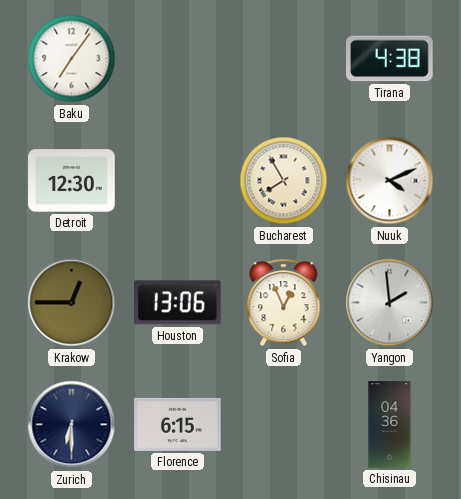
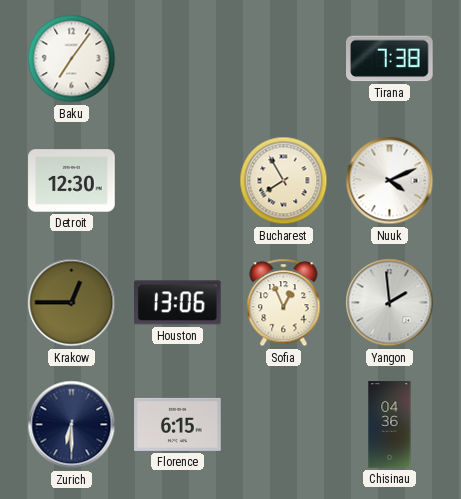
Tirana: 4:38 -> 7:38
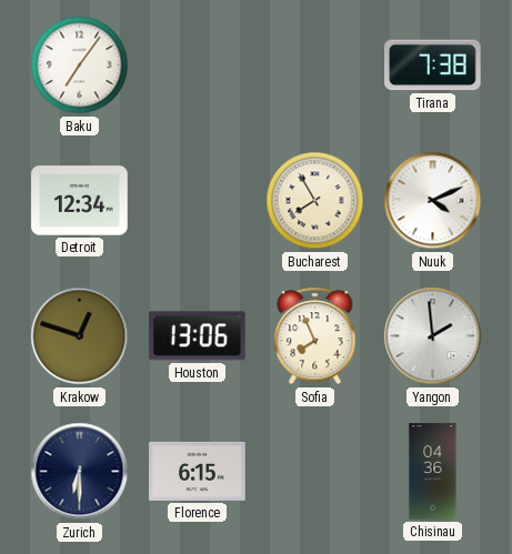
Detroit: 12:30 -> 12:34
Krakow: 12:45 -> 12:48
Sofia: 12:56 -> 7:56
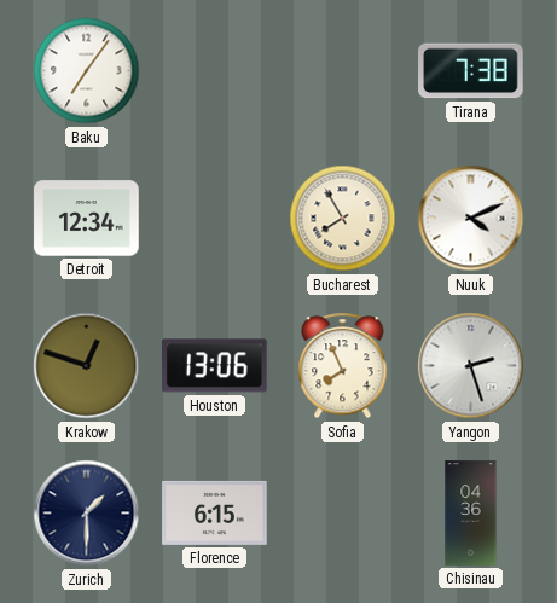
Yangon: 1:59 -> 2:27
Zurich: 6:30 -> 1:30
